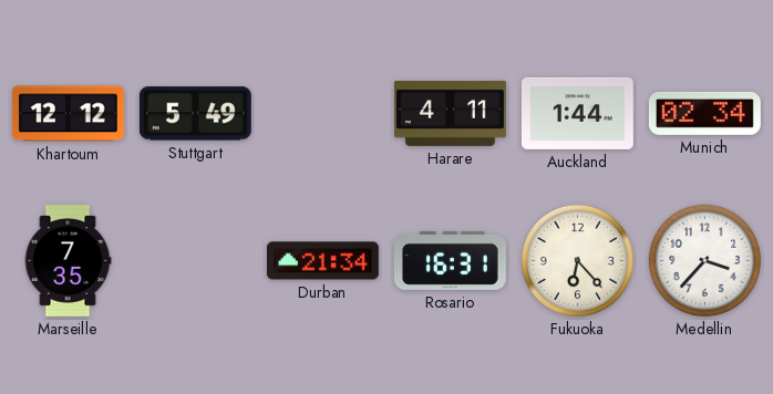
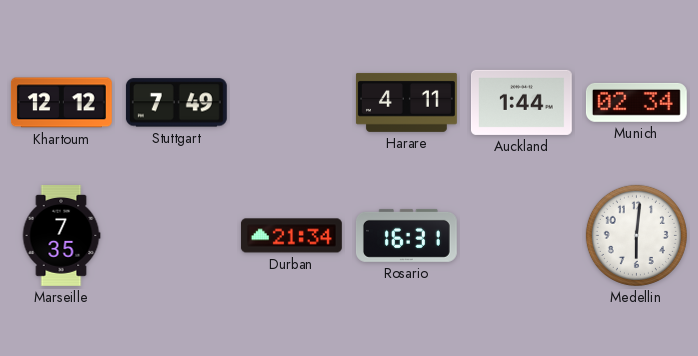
Stuttgart: 5:49 -> 7:49
Fukuoka: 6:23 -> none
Medellin: 3:37 -> 6:01
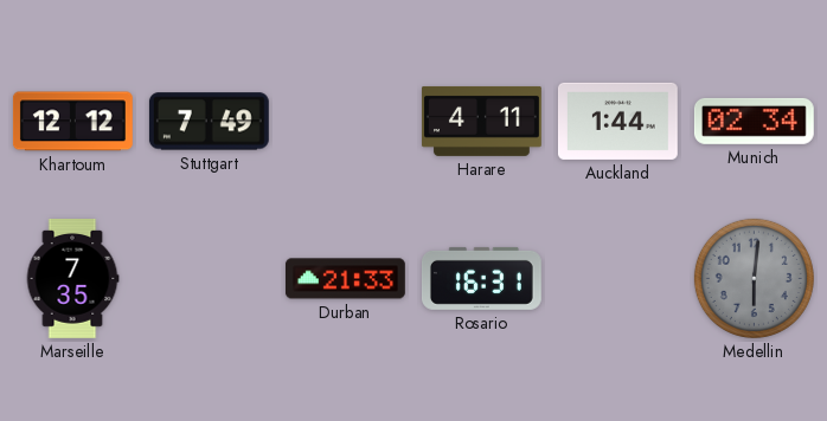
Durban: 21:34 -> 21:33
Medellin dial: white -> grey
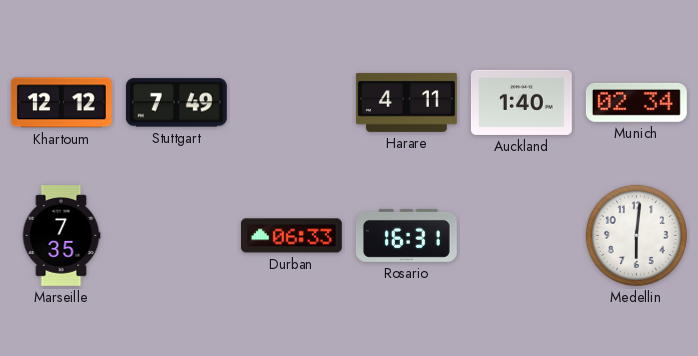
Auckland: 1:44 -> 1:40
Durban: 21:33 -> 06:33
Medellin dial: grey -> white
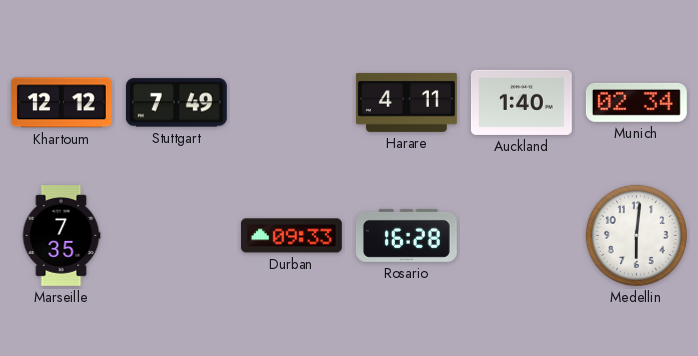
Durban: 06:33 -> 09:33
Rosario: 16:31 -> 16:28
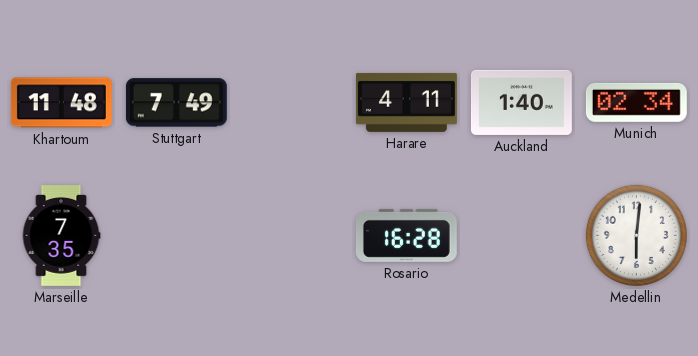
Khartoum: 12:12 -> 11:48
Durban: 09:33 -> none
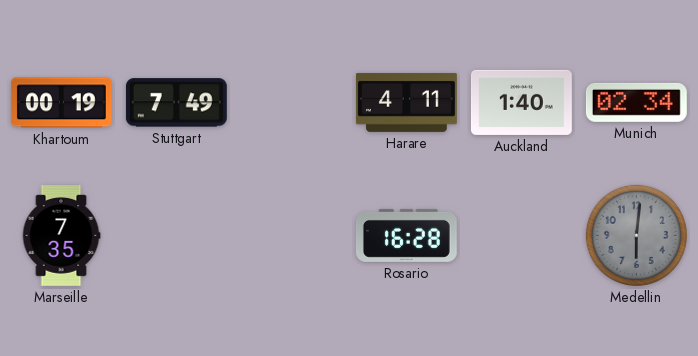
Khartoum: 11:48 -> 00:19
Medellin dial: white -> grey
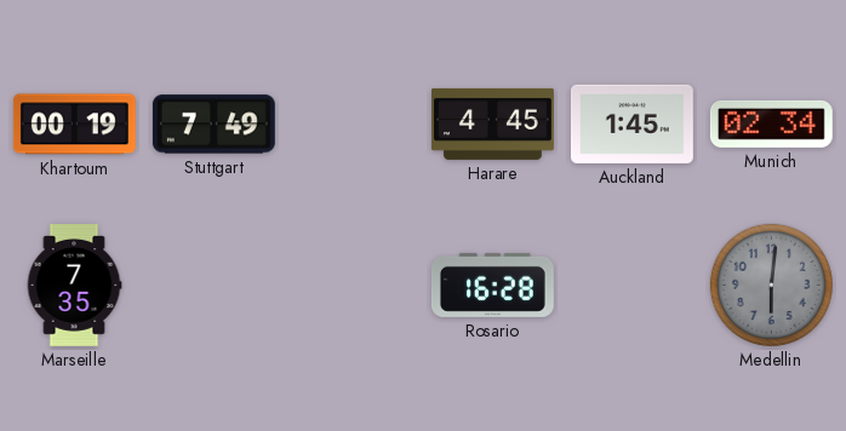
Harare: 4:11 -> 4:45
Auckland: 1:40 -> 1:45
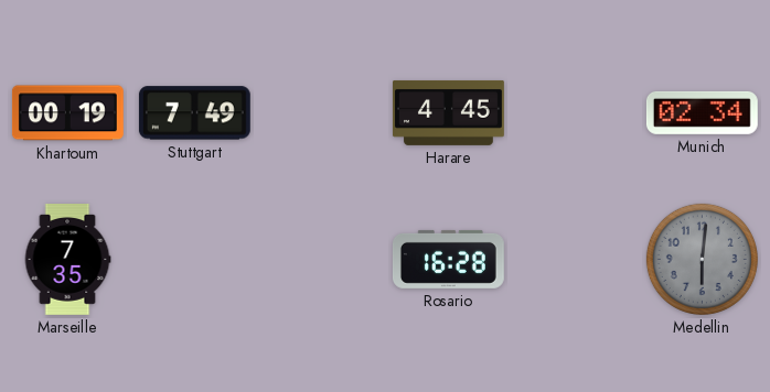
Auckland: 1:45 -> none
